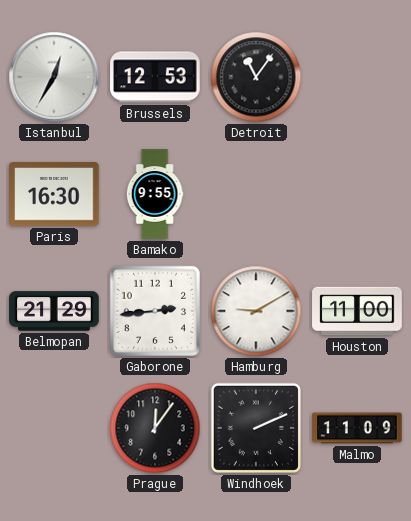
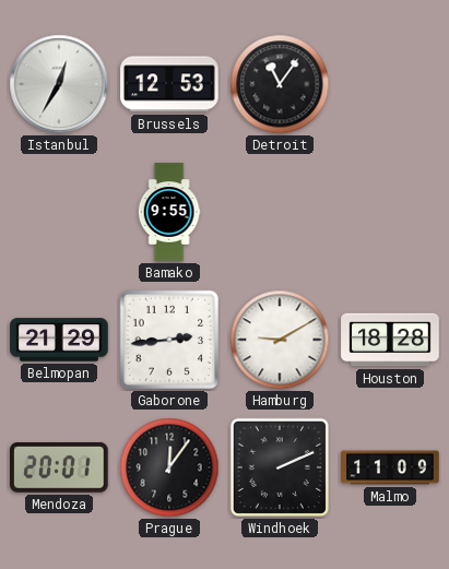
Paris: 16:30 -> none
Houston: 11:00 -> 18:28
Mendoza: none -> 20:01
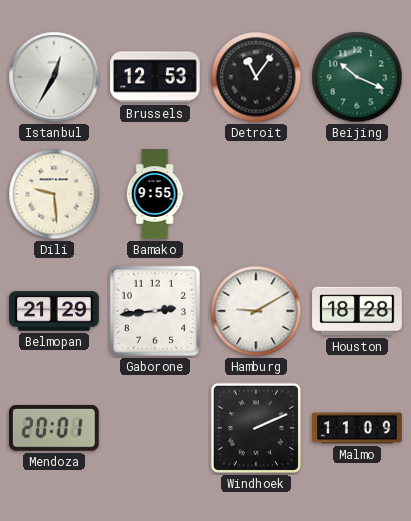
Beijing: none -> 10:19
Dili: none -> 9:29
Prague: 12:06 -> none
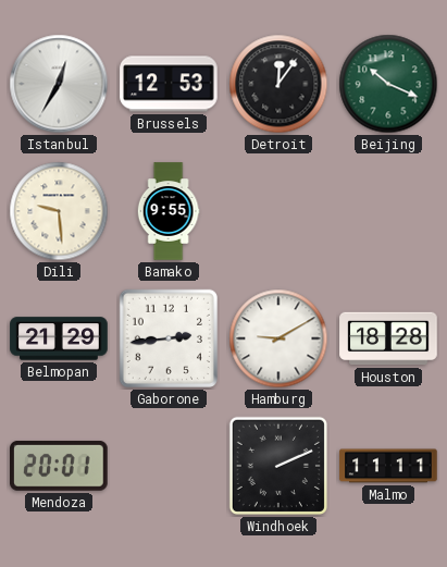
Detroit: 11:06 -> 12:06
Malmo: 11:09 -> 11:11
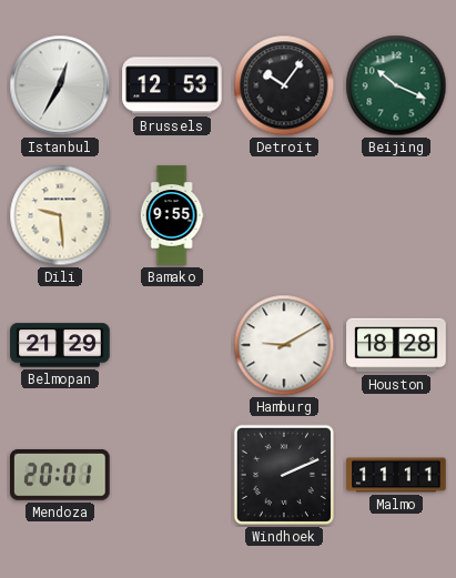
Detroit: 12:06 -> 10:06
Gaborone: 2:44 -> none
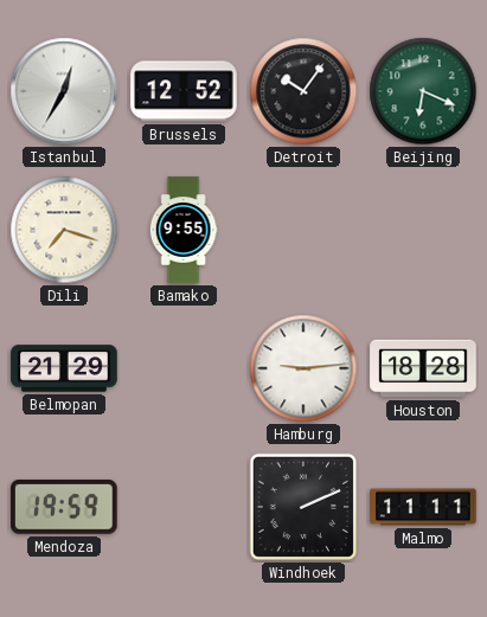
Brussels: 12:53 -> 12:52
Beijing: 10:19 -> 6:19
Dili: 9:29 -> 7:18
Hamburg: 9:10 -> 9:14
Mendoza: 20:01 -> 19:59
